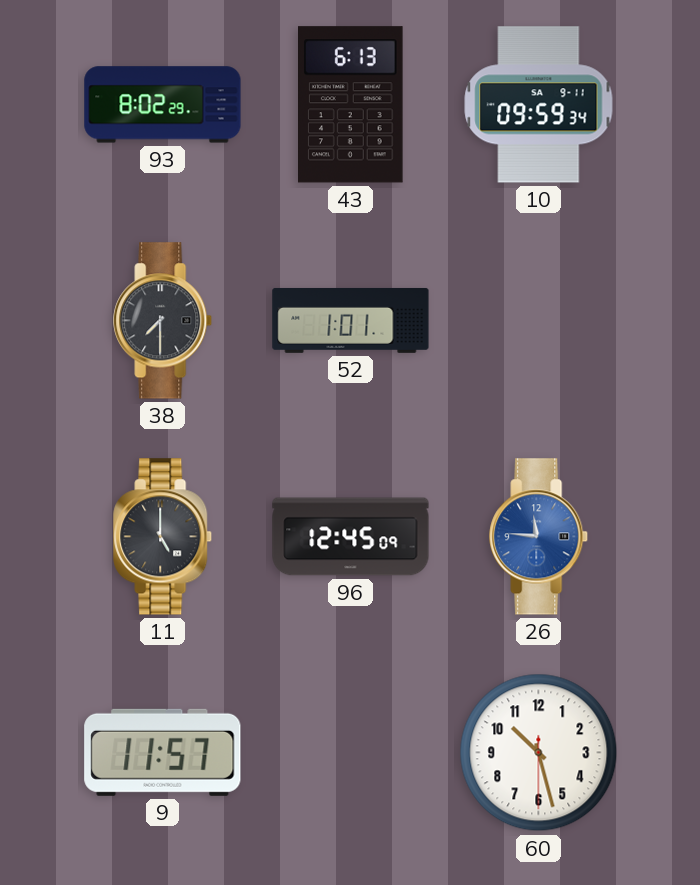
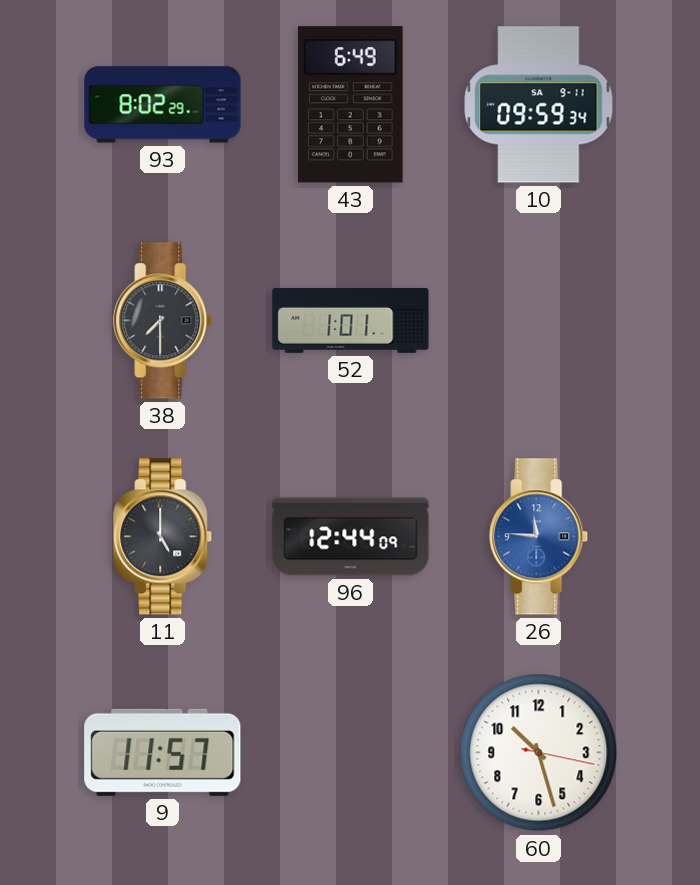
43: 6:13 -> 6:49
96: 12:45 -> 12:44
60: 10:27:30 -> 10:27:17
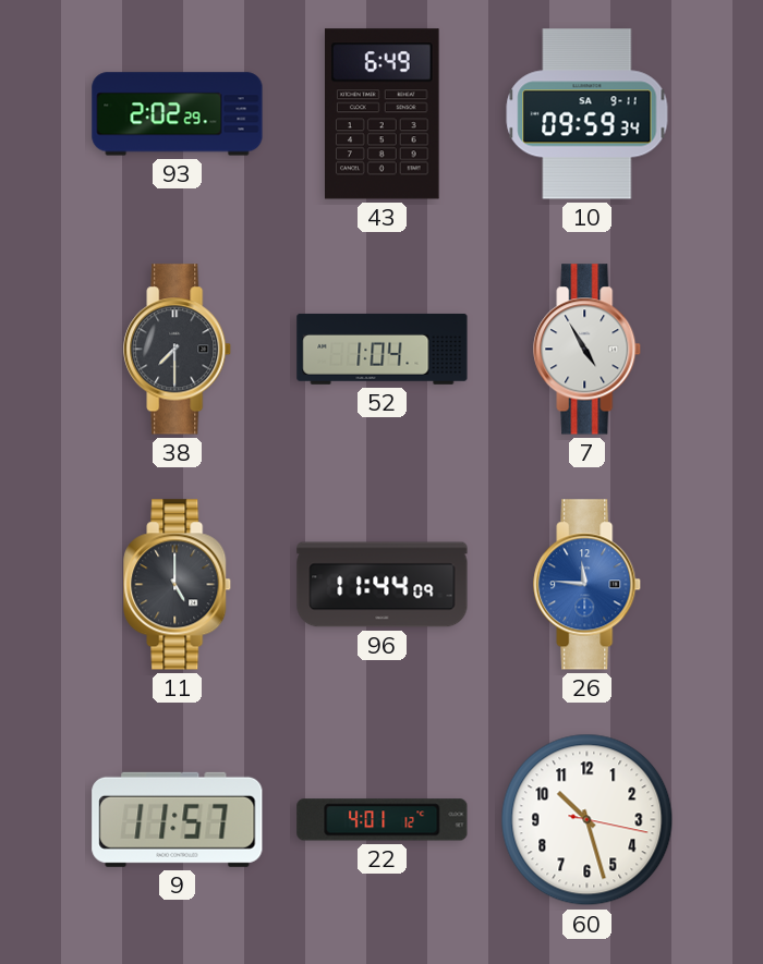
93: 8:02 -> 2:02
52: 1:01 -> 1:04
7: none -> 4:55
96: 12:44 -> 11:44
22: none -> 4:01
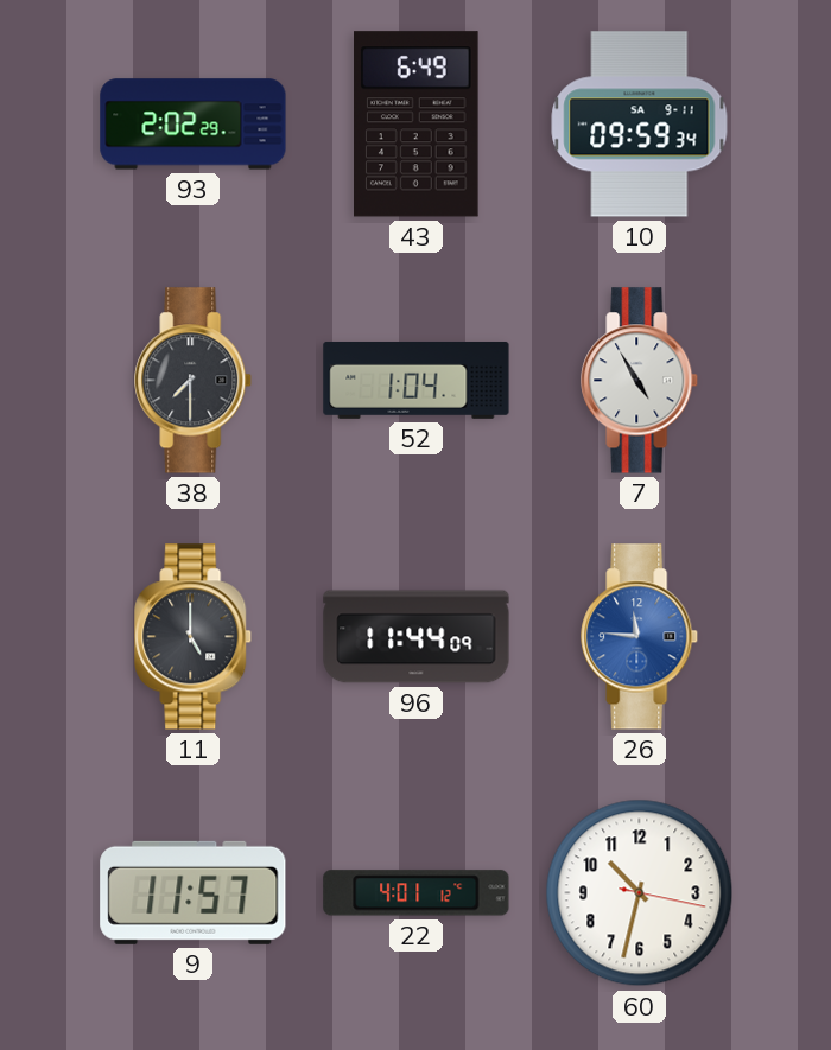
60: 10:27 -> 10:32
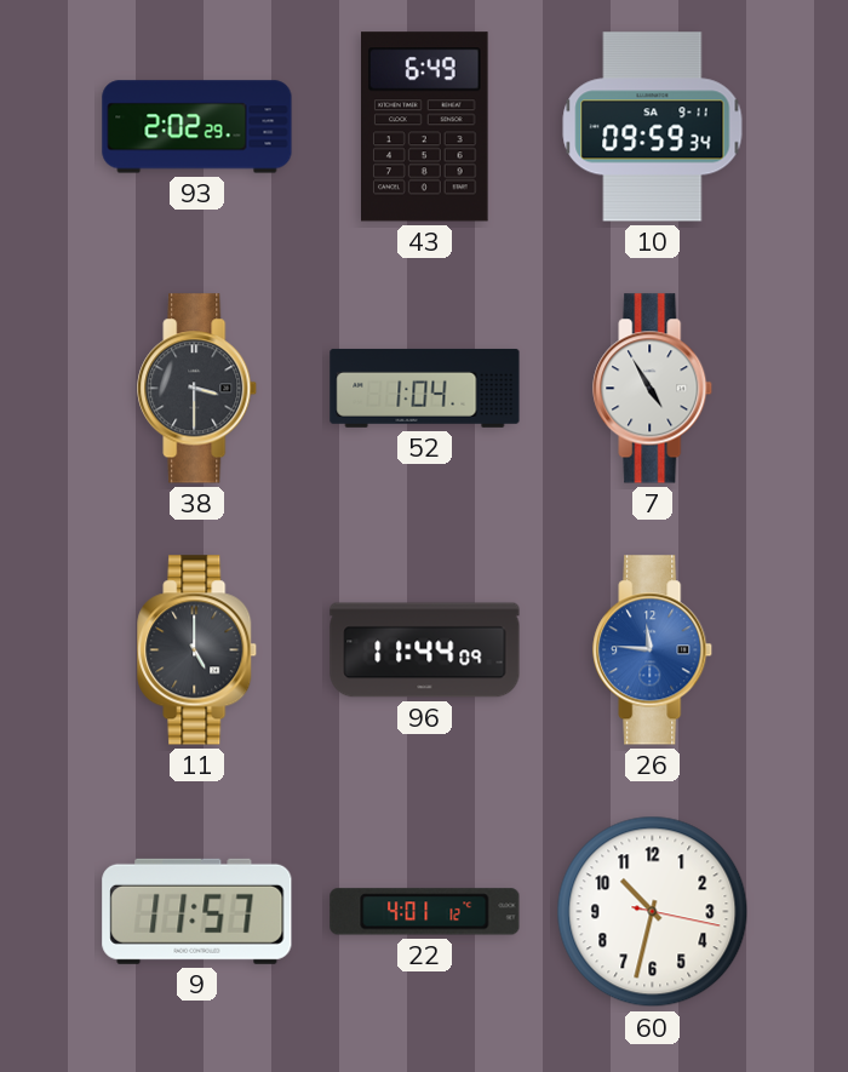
38: 7:30 -> 3:30
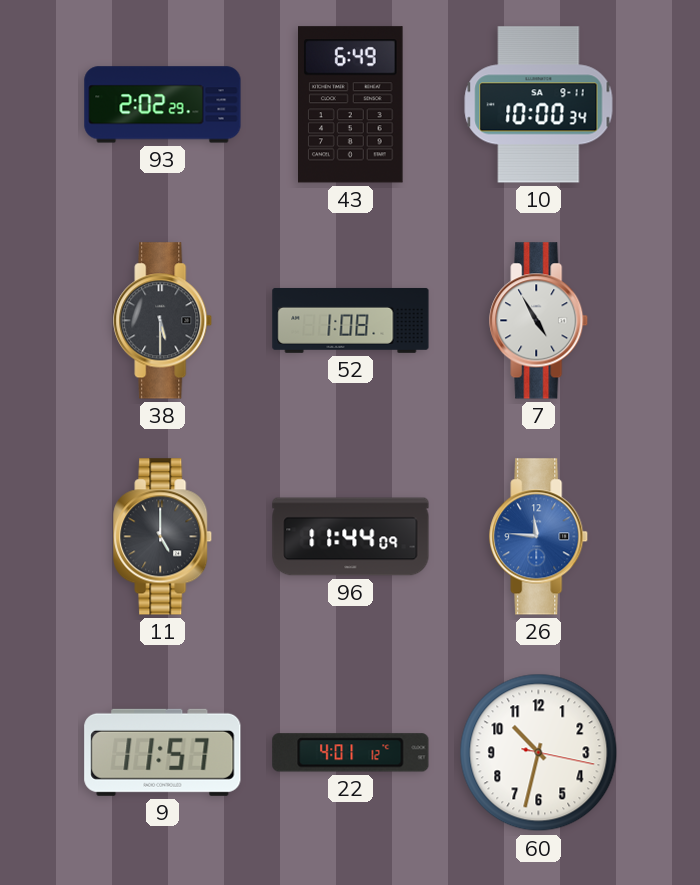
10: 09:59 -> 10:00
38: 3:30 -> 5:30
52: 1:04 -> 1:08
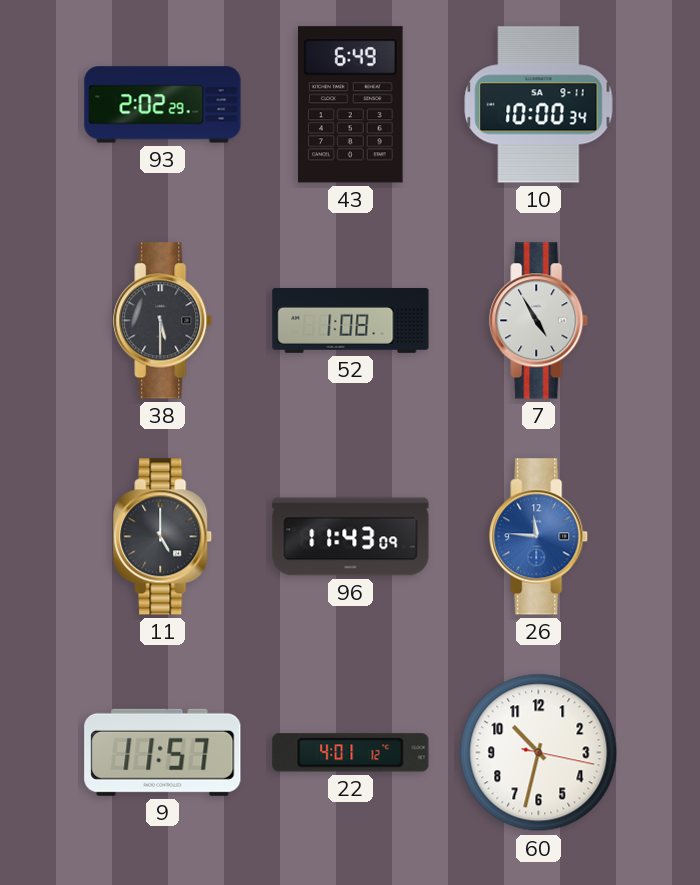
96: 11:44 -> 11:43
